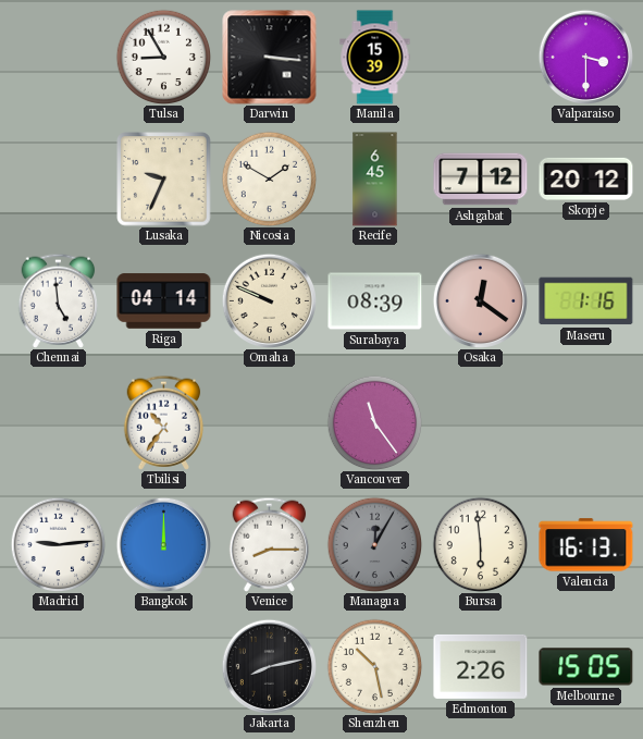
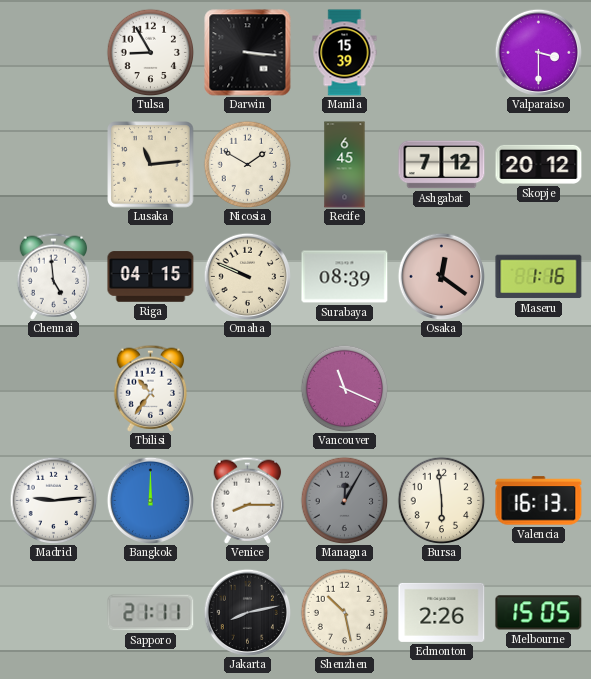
Lusaka: 9:34 -> 11:14
Riga: 04:14 -> 04:15
Vancouver: 11:24 -> 11:19
Sapporo: none -> 21:11
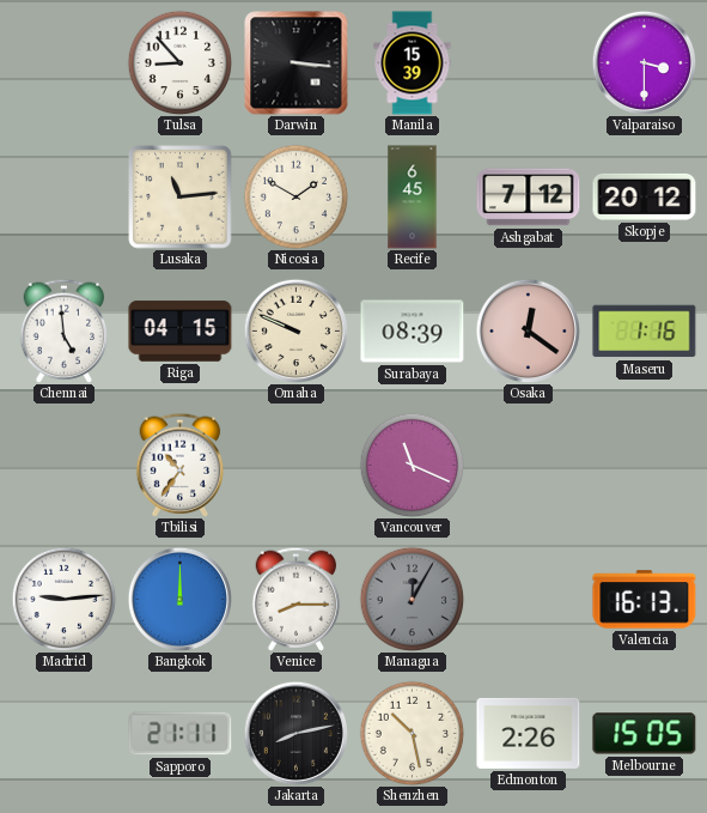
Tulsa: 8:55 -> 8:53
Bursa: 5:59 -> none
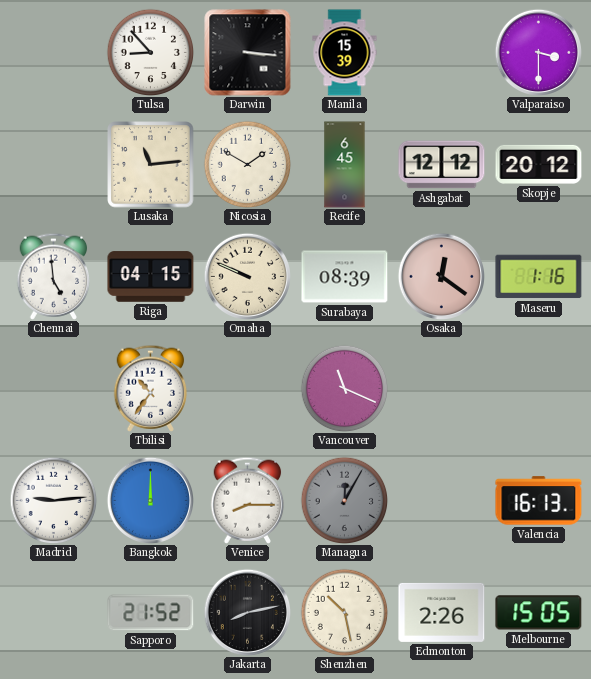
Ashgabat: 7:12 -> 12:12
Sapporo: 21:11 -> 21:52
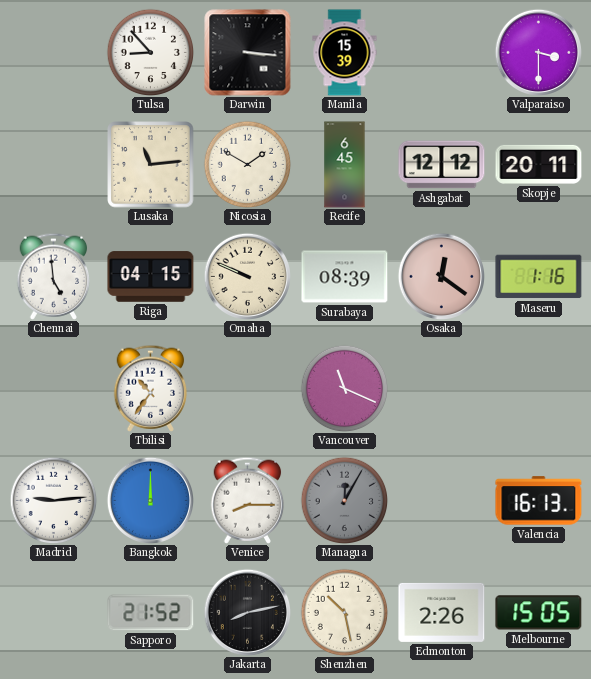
Skopje: 20:12 -> 20:11
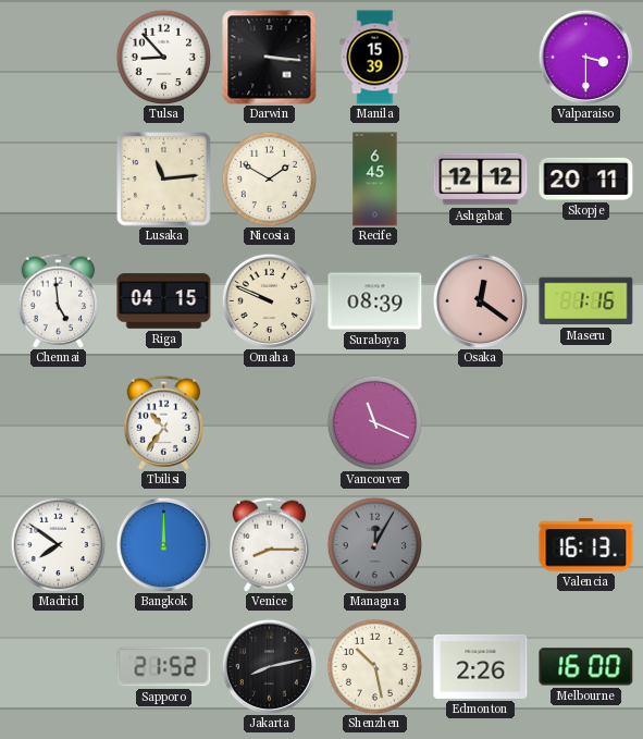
Madrid: 9:14 -> 7:51
Melbourne: 15:05 -> 16:00
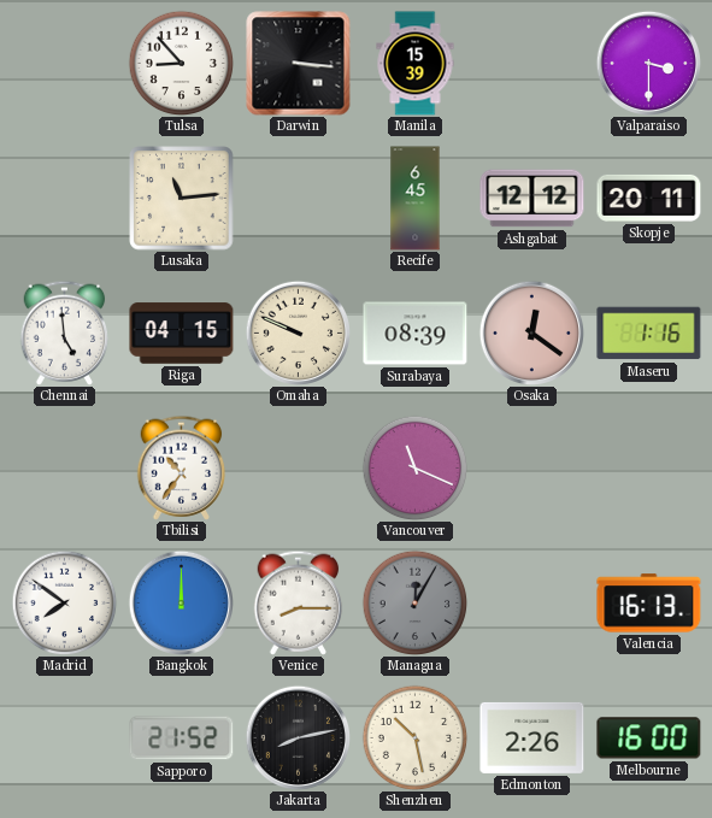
Nicosia: 1:50 -> none
